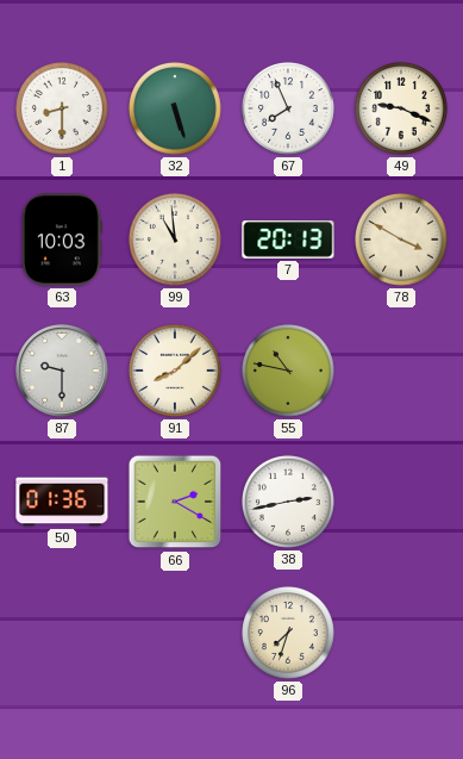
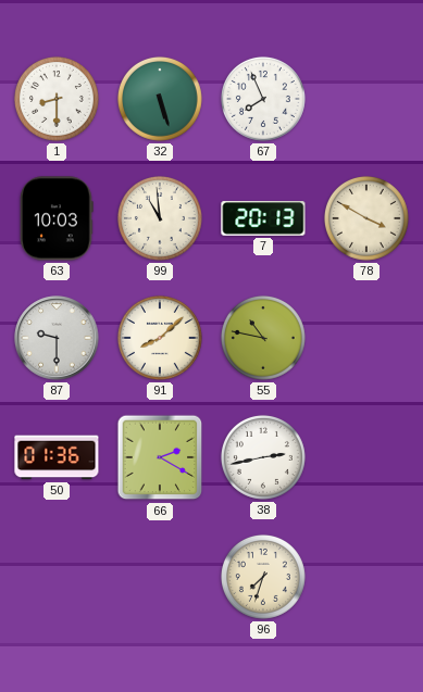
49: 9:19 -> none
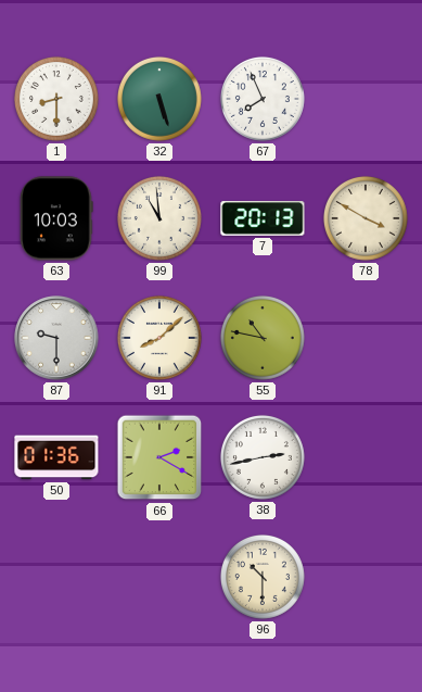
96: 7:33 -> 10:30
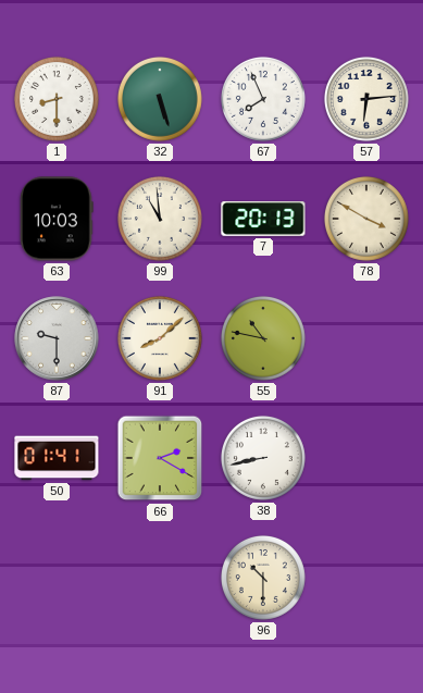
57: none -> 6:14
50: 01:36 -> 01:41
38: 2:43 -> 8:43
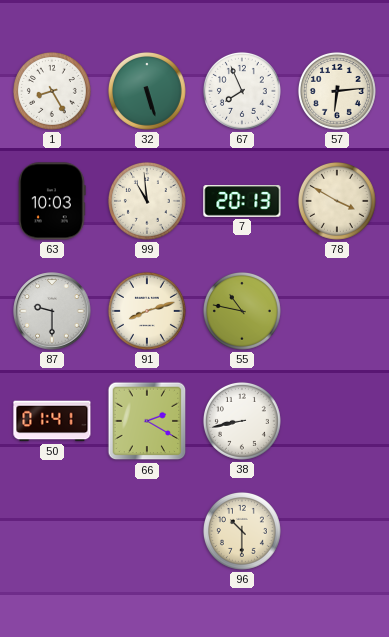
1: 8:30 -> 8:25
91: 8:08 -> 8:12
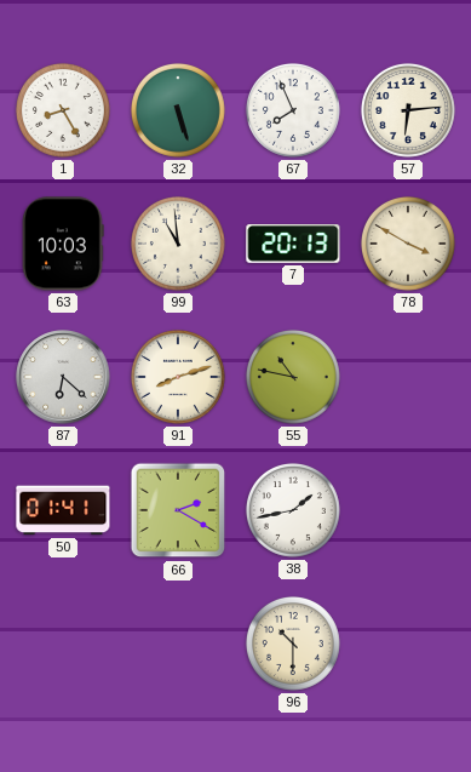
87: 9:30 -> 6:22
38: 8:43 -> 1:43
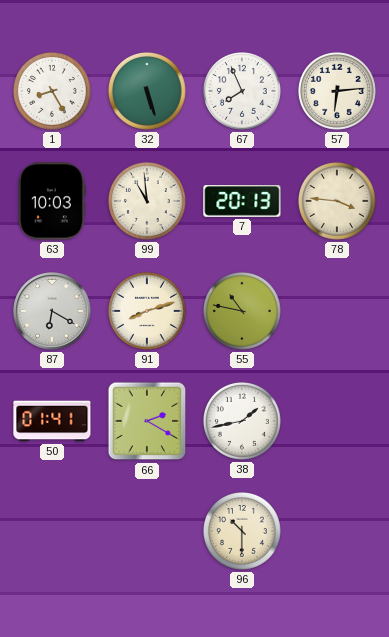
78: 3:50 -> 3:46
87: 6:22 -> 6:20
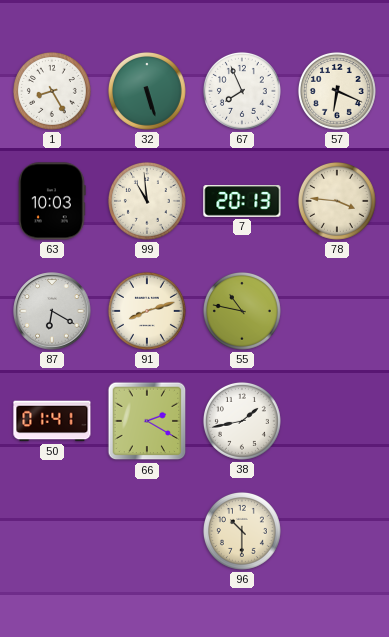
57: 6:14 -> 6:19
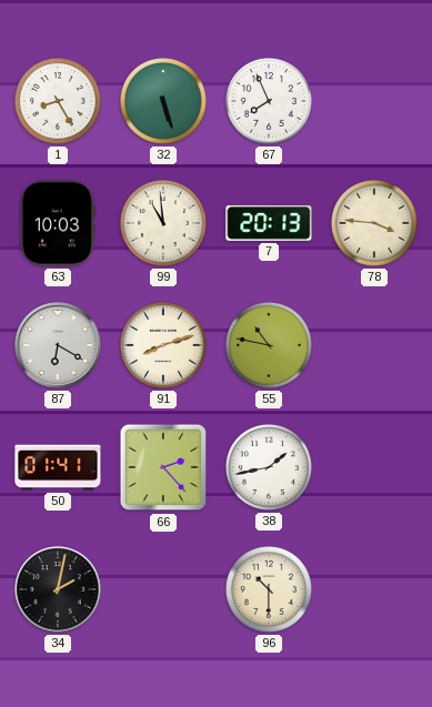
57: 6:19 -> none
66: 2:20 -> 2:23
34: none -> 2:02
